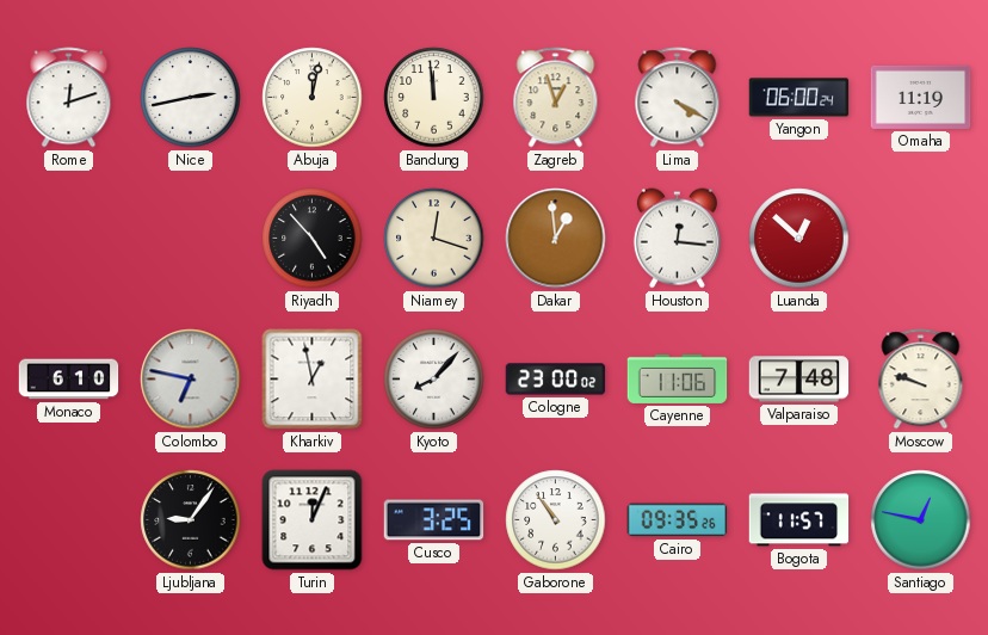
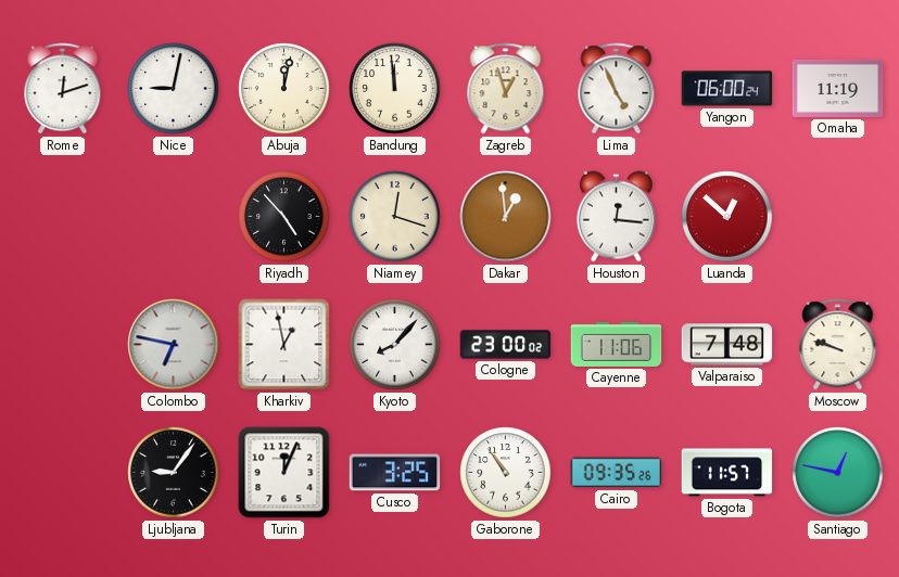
Nice: 2:43 -> 9:02
Lima: 4:20 -> 4:56
Monaco: 6:10 -> none
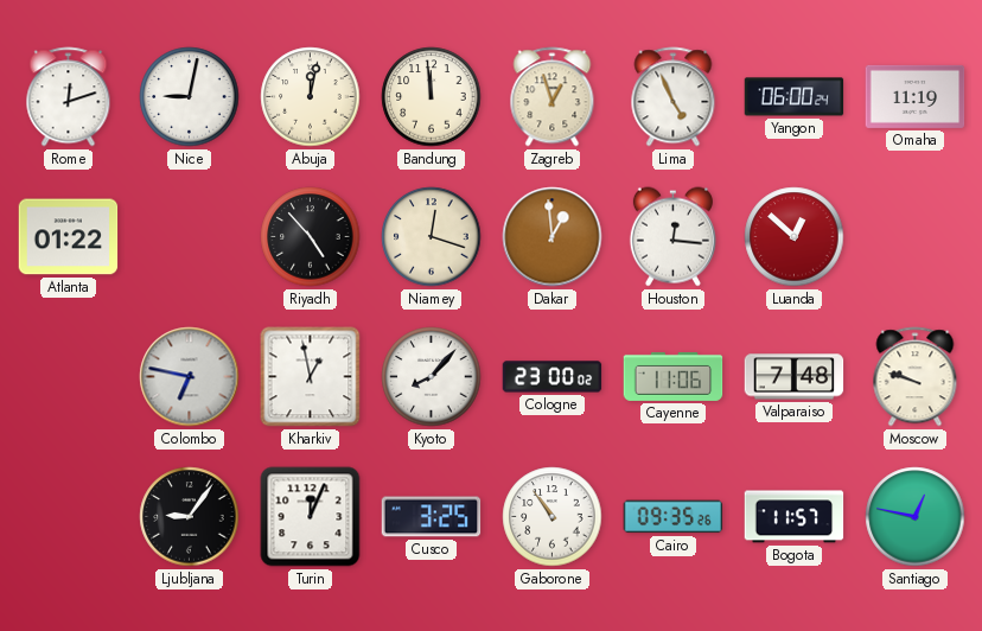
Atlanta: none -> 01:22
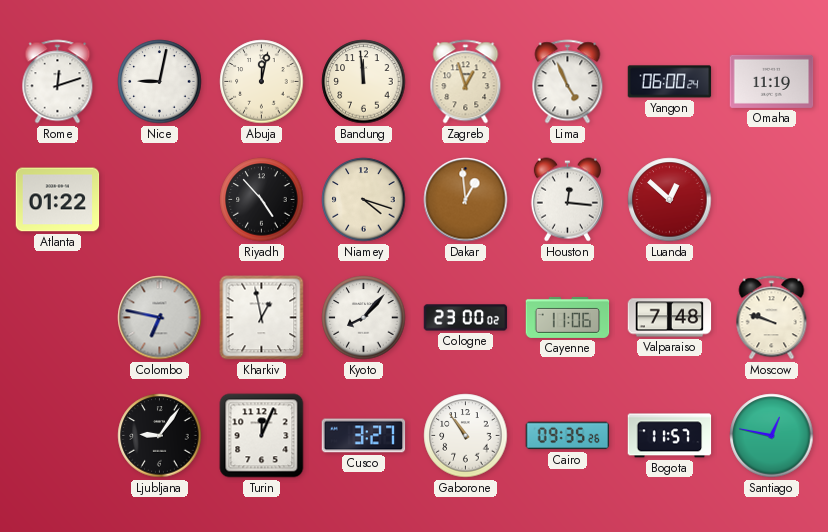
Niamey: 12:18 -> 4:18
Cusco: 3:25 -> 3:27
